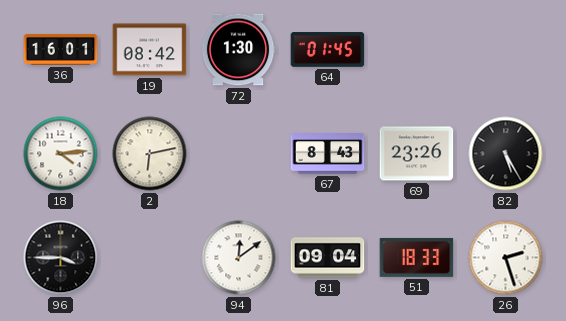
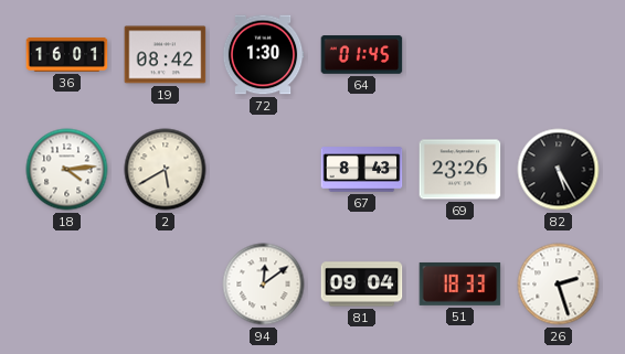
2: 6:13 -> 5:40
96: 3:45 -> none
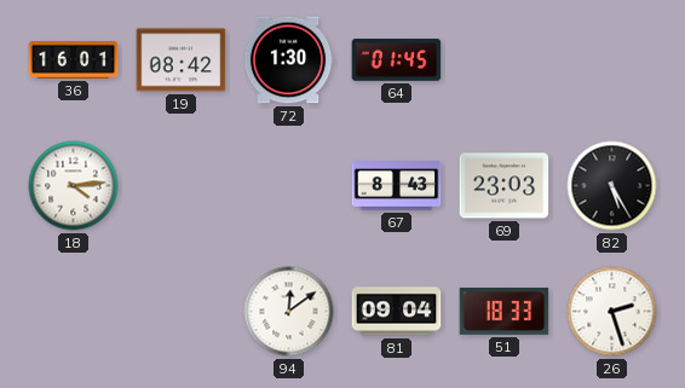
2: 5:40 -> none
69: 23:26 -> 23:03
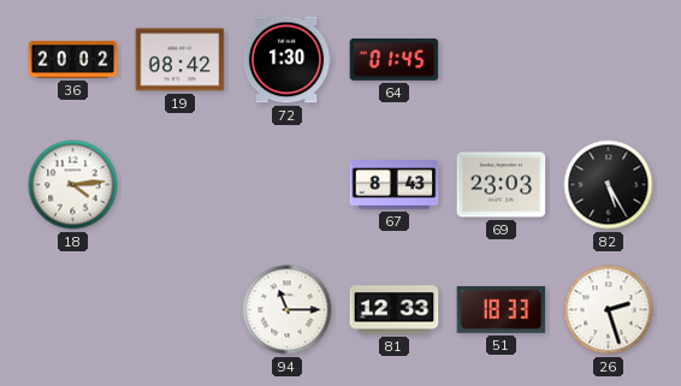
36: 16:01 -> 20:02
94: 12:09 -> 11:15
81: 09:04 -> 12:33
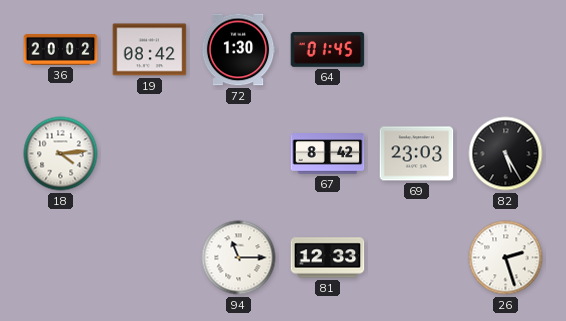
67: 8:43 -> 8:42
51: 18:33 -> none
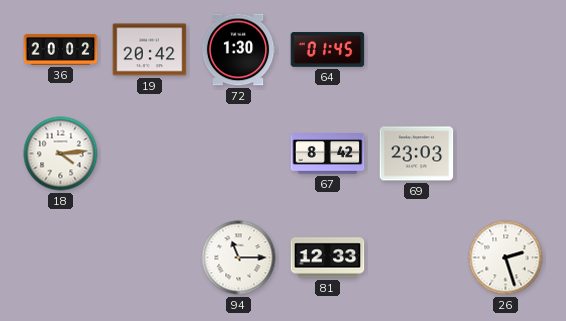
19: 08:42 -> 20:42
82: 5:25 -> none
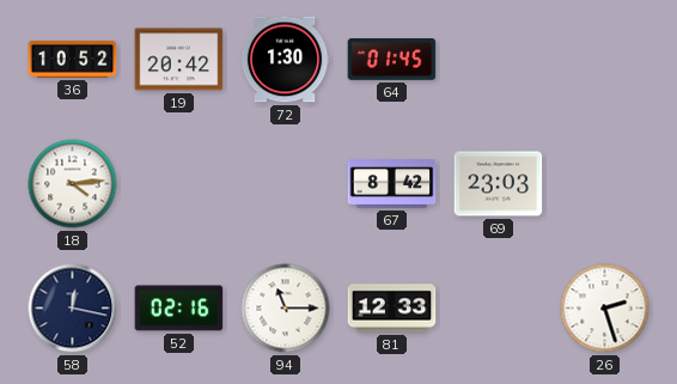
36: 20:02 -> 10:52
58: none -> 12:17
52: none -> 02:16
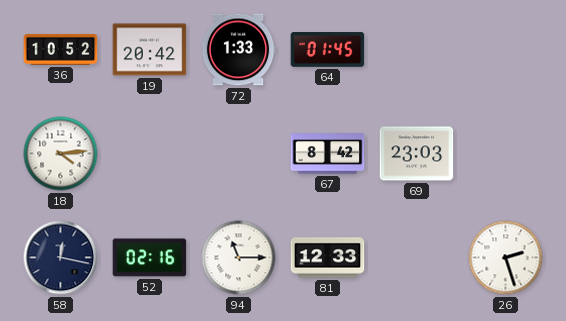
72: 1:30 -> 1:33
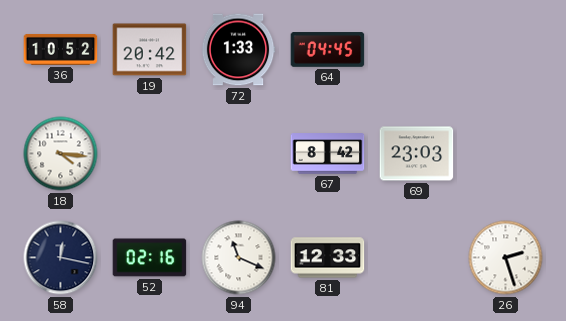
64: 01:45 -> 04:45
18: 4:14 -> 4:16
94: 11:15 -> 11:19
